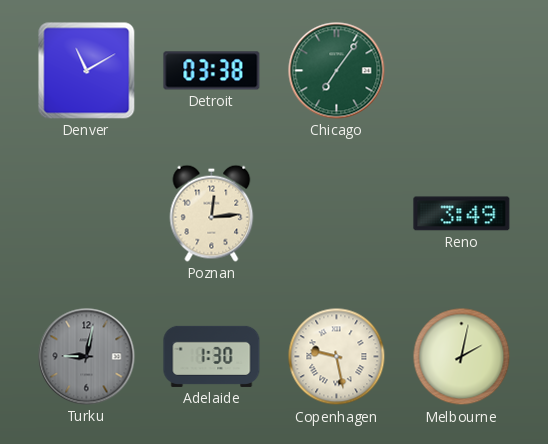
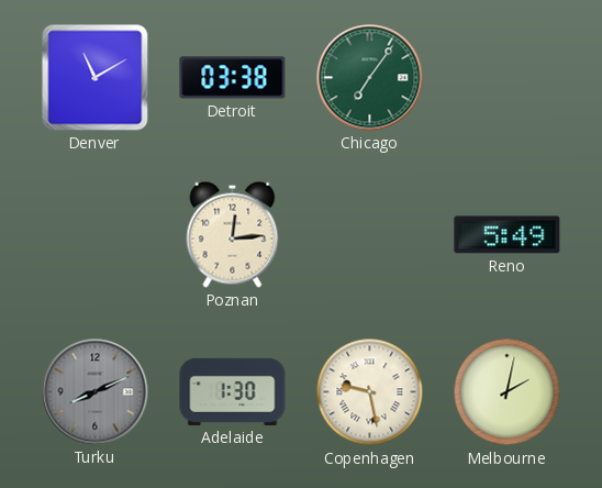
Reno: 3:49 -> 5:49
Turku: 9:02 -> 8:11
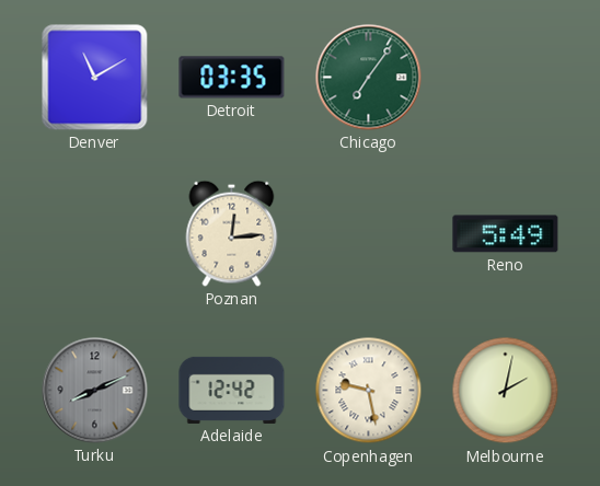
Detroit: 03:38 -> 03:35
Adelaide: 1:30 -> 12:42
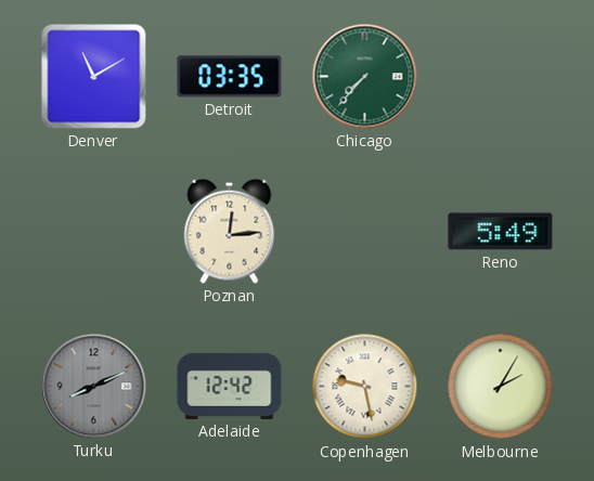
Chicago: 7:06 -> 7:37
Melbourne: 2:02 -> 2:05
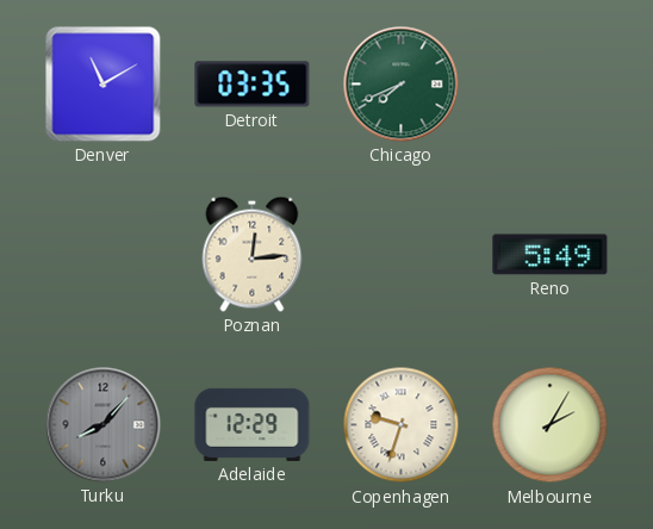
Chicago: 7:37 -> 7:41
Turku: 8:11 -> 8:07
Adelaide: 12:42 -> 12:29
Copenhagen: 9:28 -> 9:33
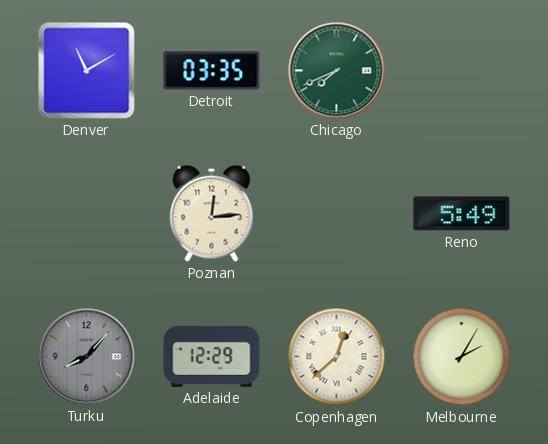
Copenhagen: 9:33 -> 12:38
